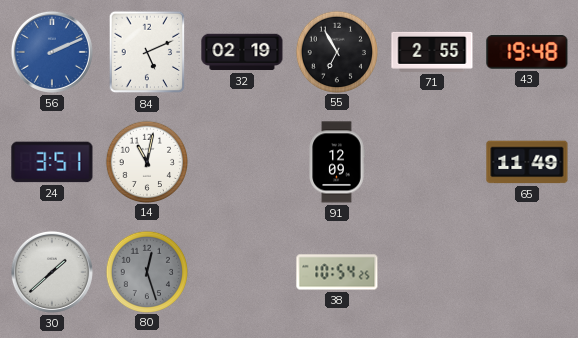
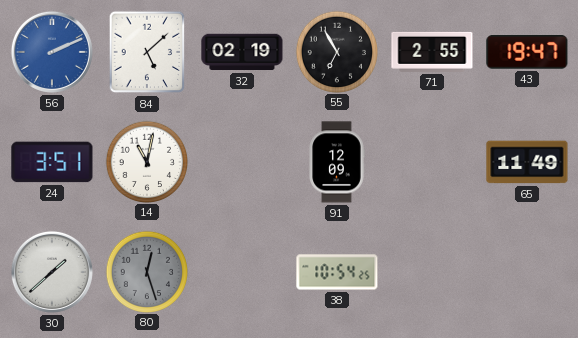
84: 5:11 -> 5:08
43: 19:48 -> 19:47
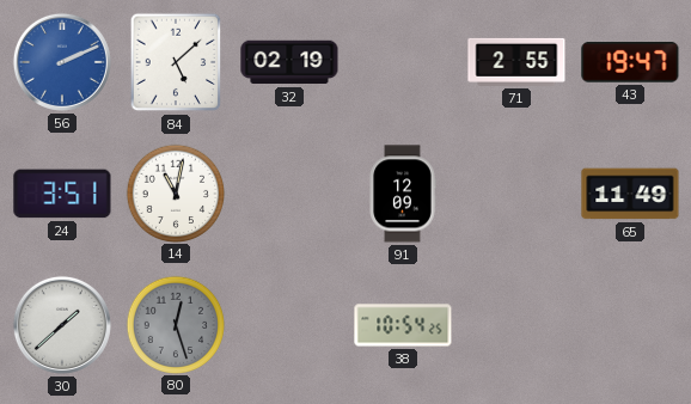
55: 6:55 -> none
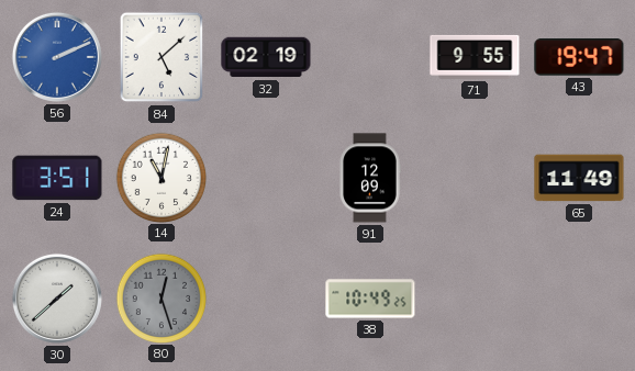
71: 2:55 -> 9:55
38: 10:54 -> 10:49
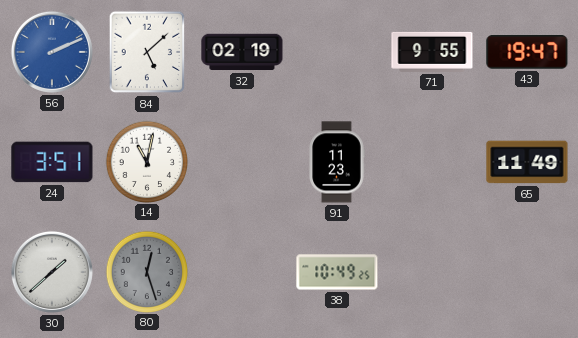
91: 12:09 -> 11:23
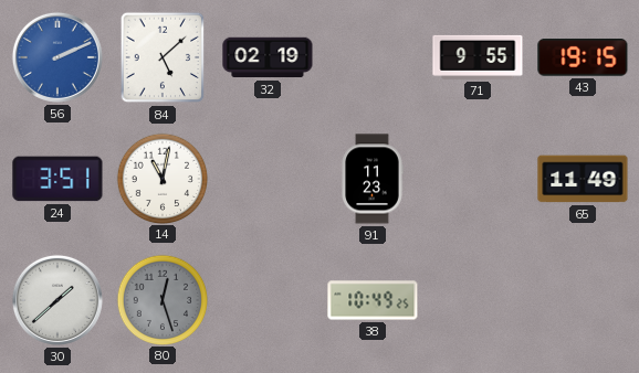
43: 19:47 -> 19:15
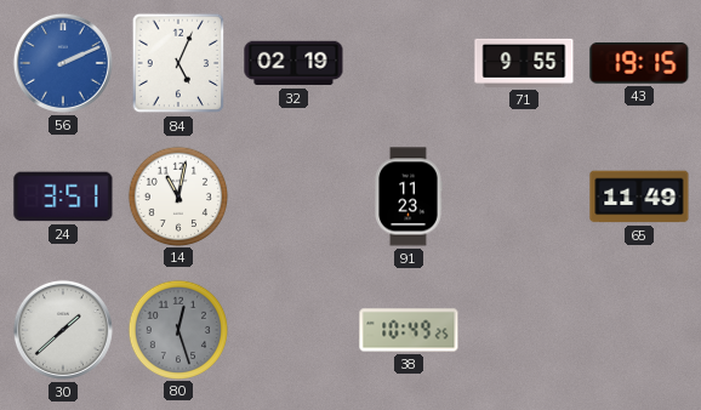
84: 5:08 -> 5:04
